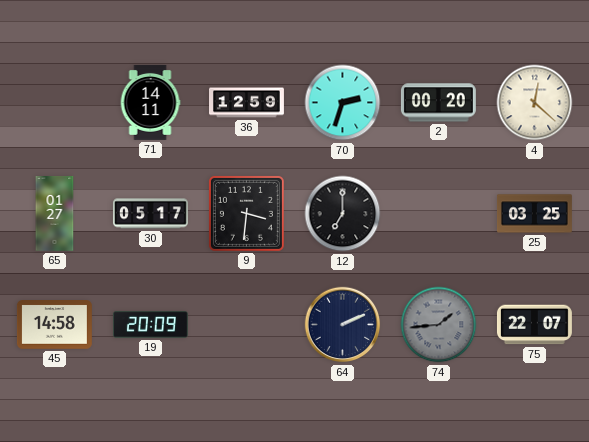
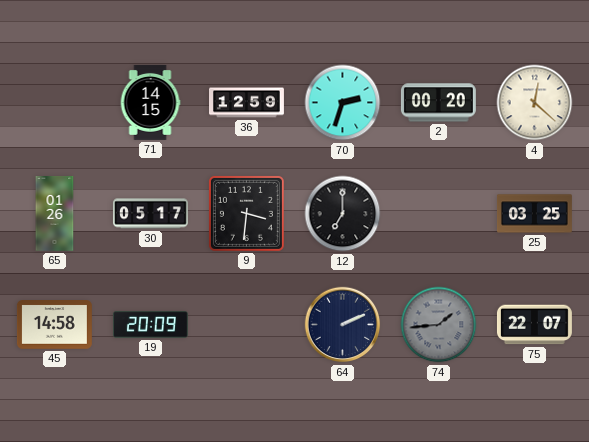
71: 14:11 -> 14:15
65: 01:27 -> 01:26
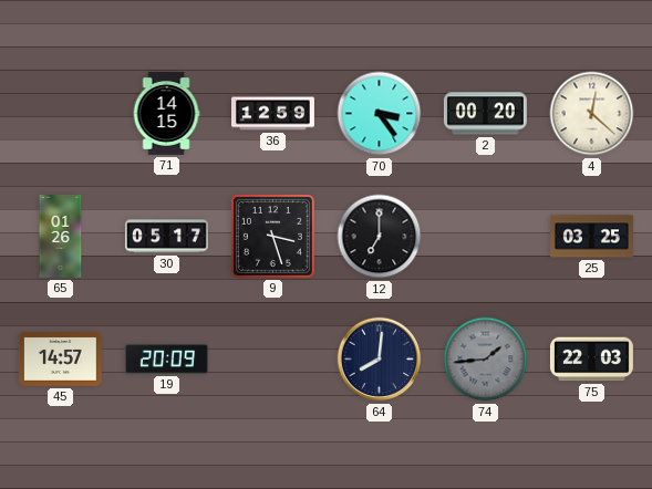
70: 2:33 -> 3:24
9: 3:31 -> 3:27
45: 14:58 -> 14:57
64: 2:11 -> 8:01
75: 22:07 -> 22:03
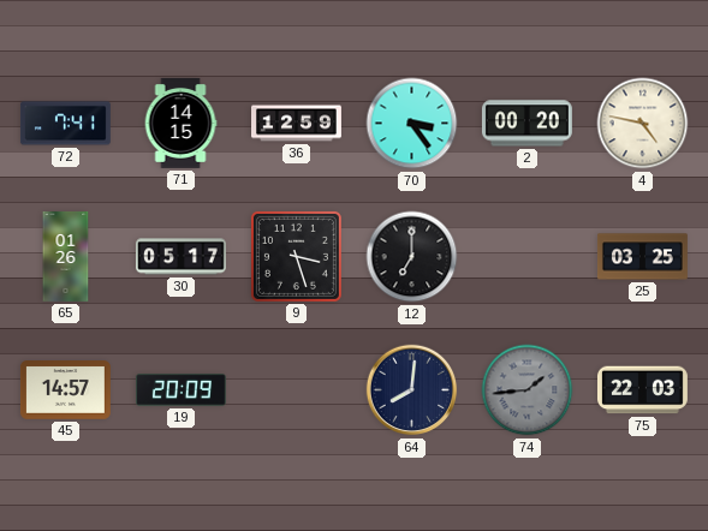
72: none -> 7:41
4: 12:22 -> 4:47
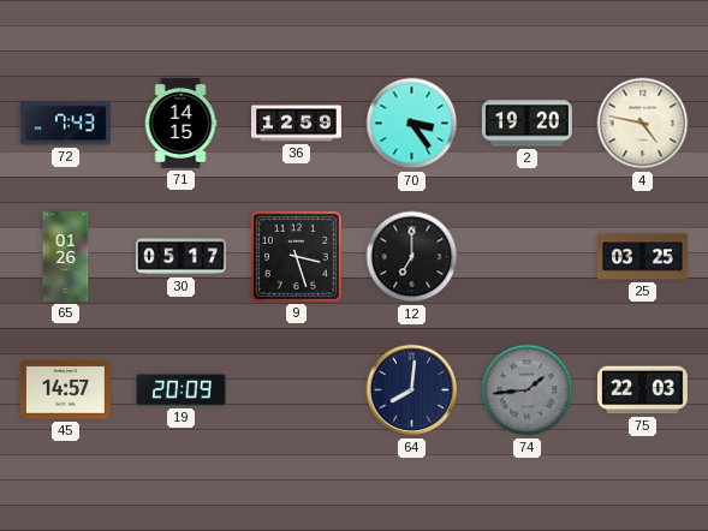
72: 7:41 -> 7:43
2: 00:20 -> 19:20
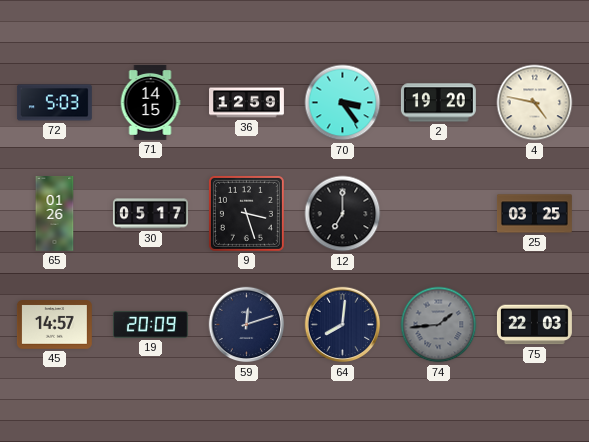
72: 7:43 -> 5:03
59: none -> 12:12
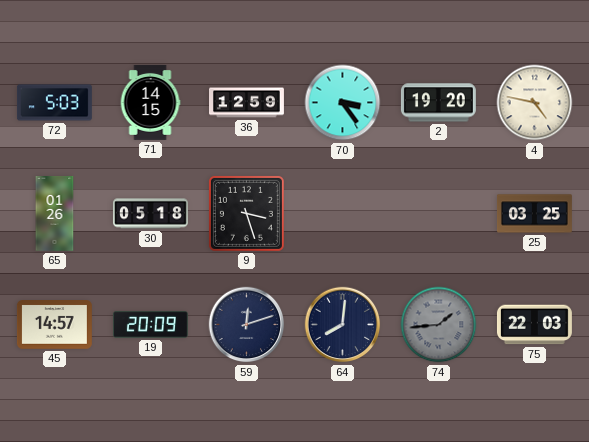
30: 05:17 -> 05:18
12: 7:00 -> none
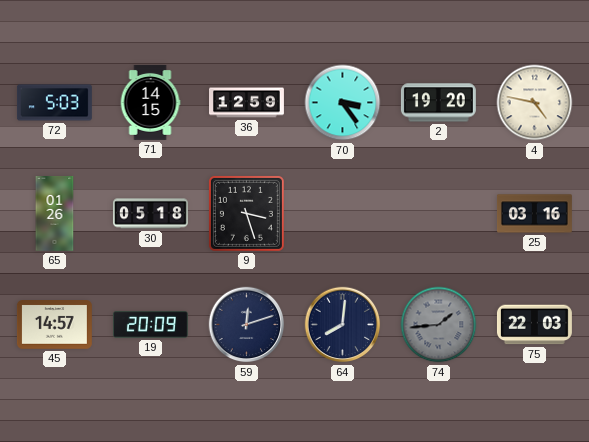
25: 03:25 -> 03:16
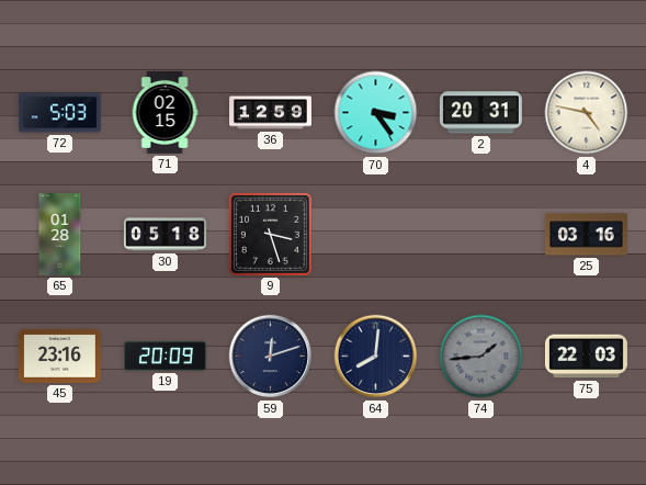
71: 14:15 -> 02:15
2: 19:20 -> 20:31
65: 01:26 -> 01:28
45: 14:57 -> 23:16
